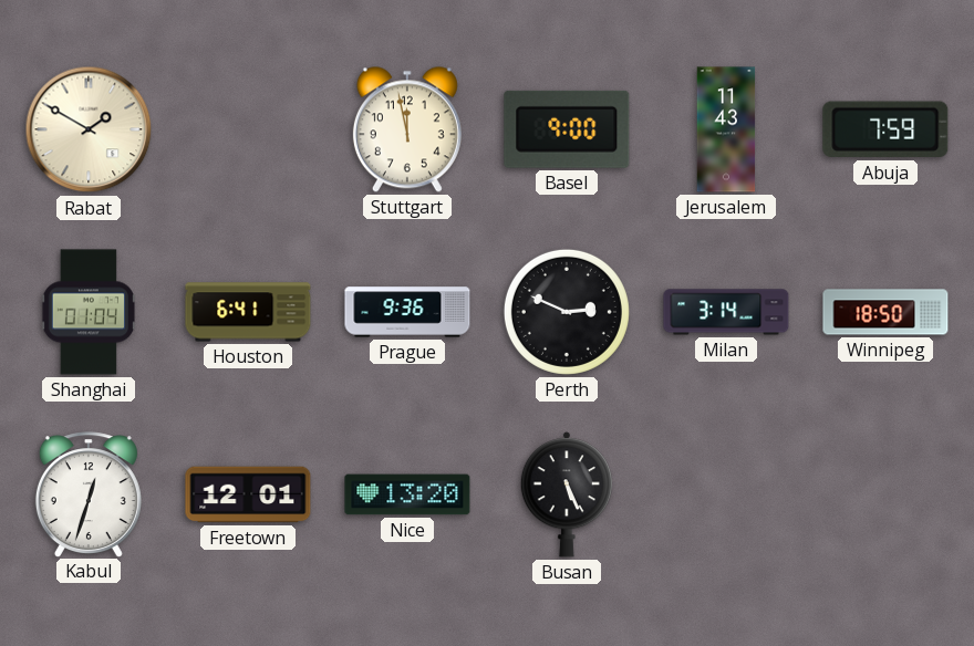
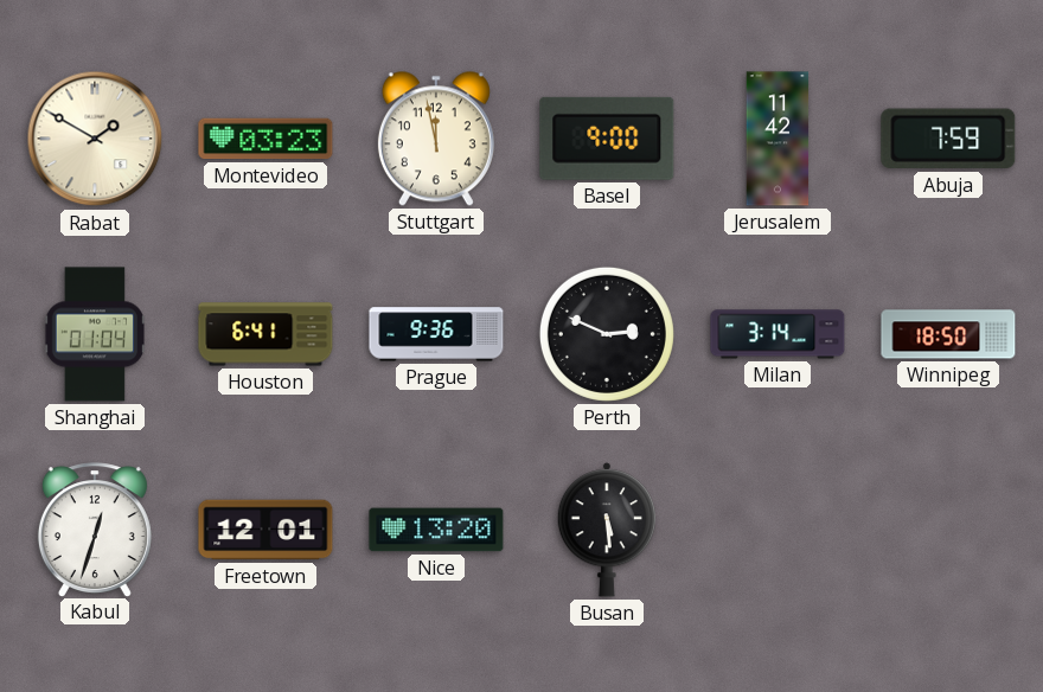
Montevideo: none -> 03:23
Jerusalem: 11:43 -> 11:42
Busan: 5:26 -> 5:29
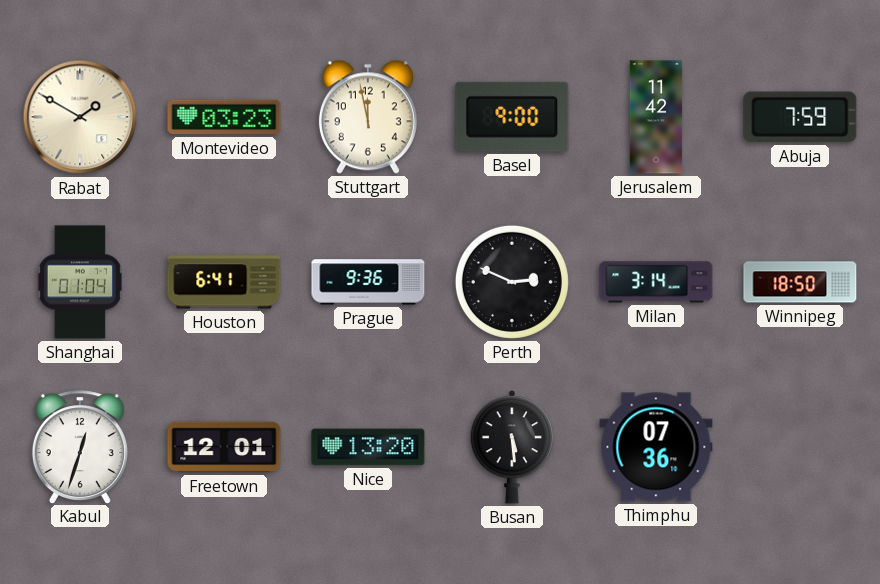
Thimphu: none -> 07:36
